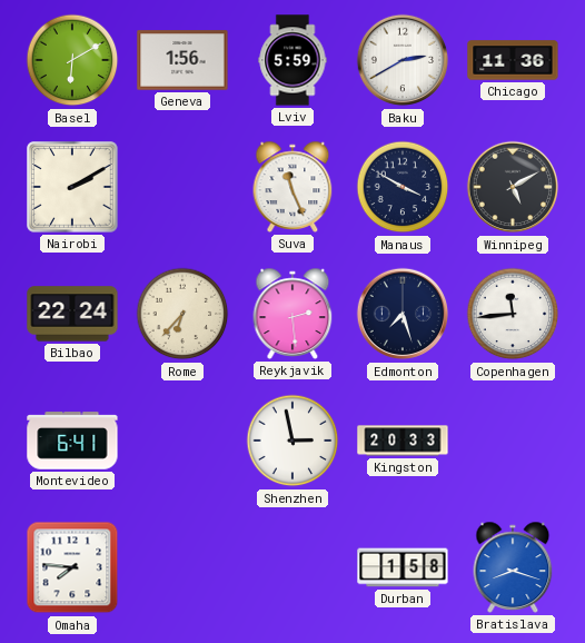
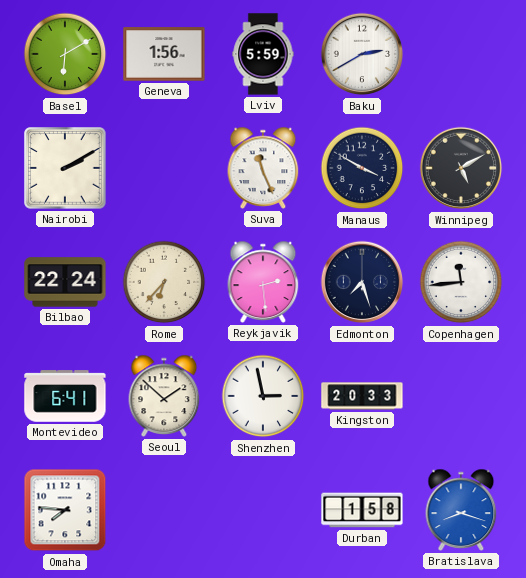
Chicago: 11:36 -> none
Seoul: none -> 1:52
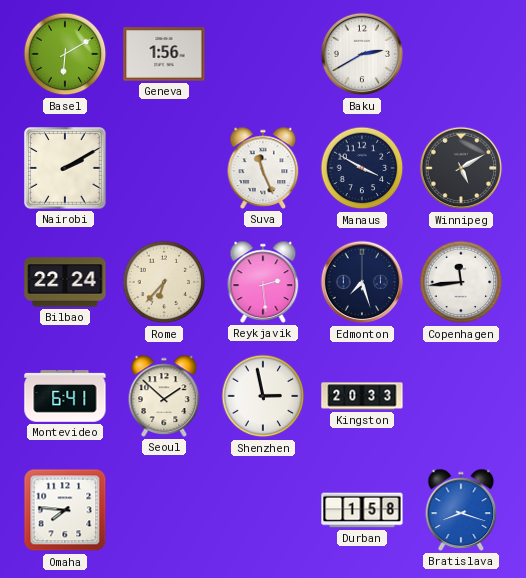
Lviv: 5:59 -> none
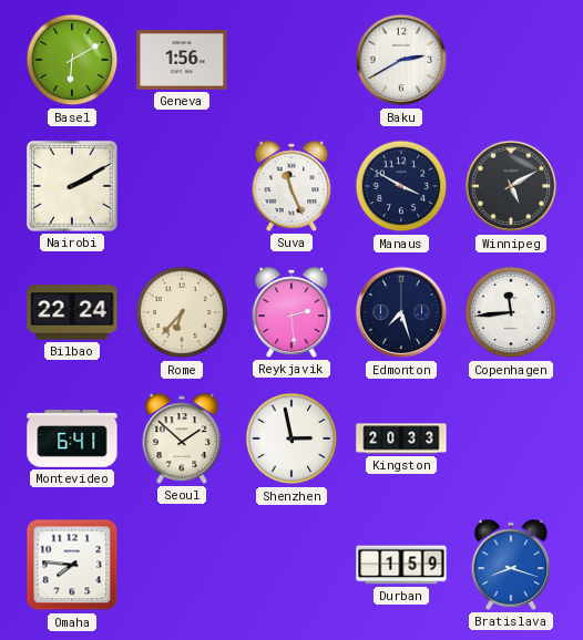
Durban: 1:58 -> 1:59
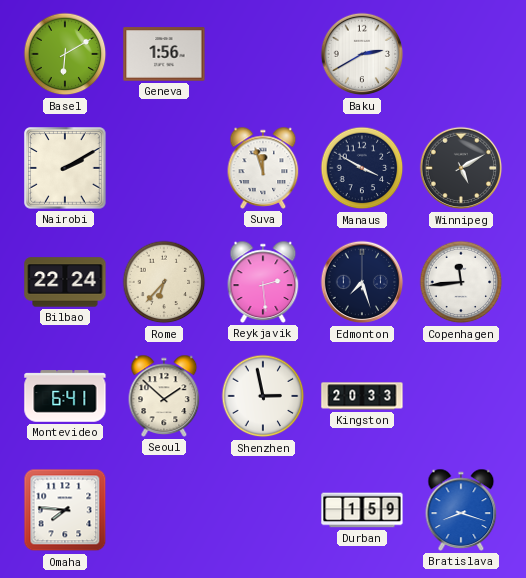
Suva: 11:26 -> 11:57
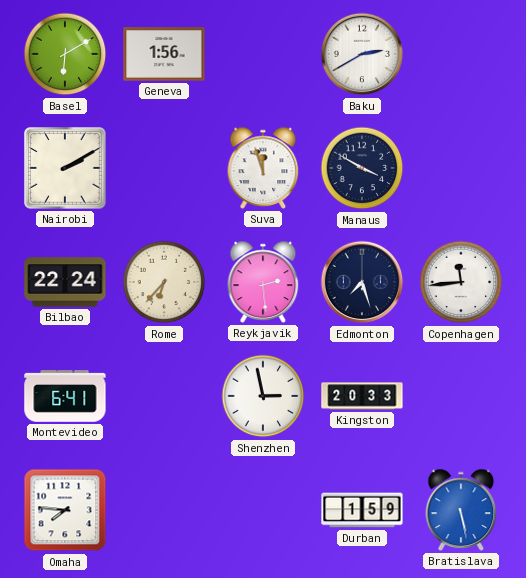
Winnipeg: 5:10 -> none
Seoul: 1:52 -> none
Bratislava: 8:18 -> 5:28
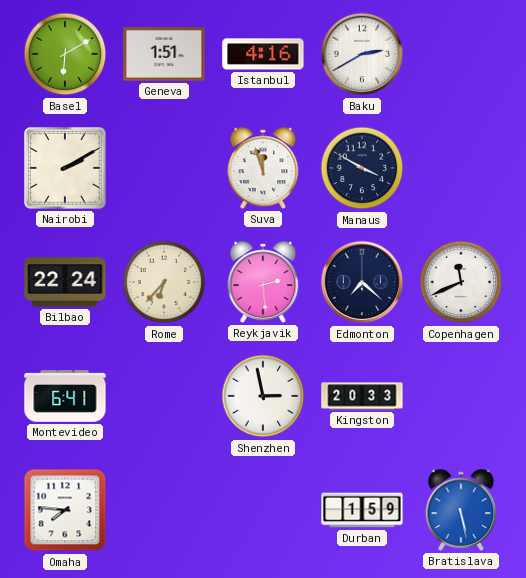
Geneva: 1:56 -> 1:51
Istanbul: none -> 4:16
Edmonton: 7:27 -> 7:22
Copenhagen: 11:44 -> 11:41
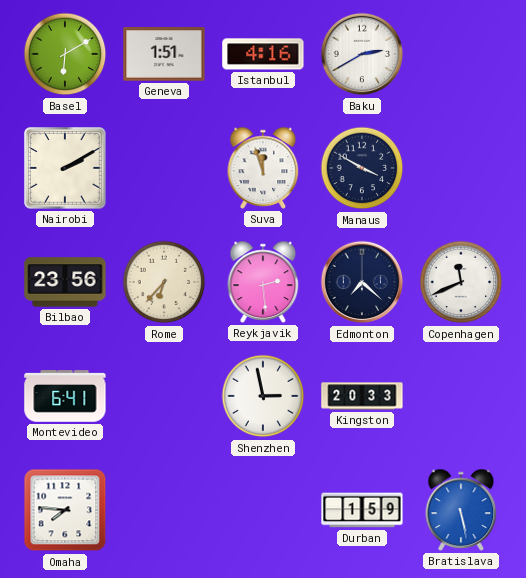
Bilbao: 22:24 -> 23:56
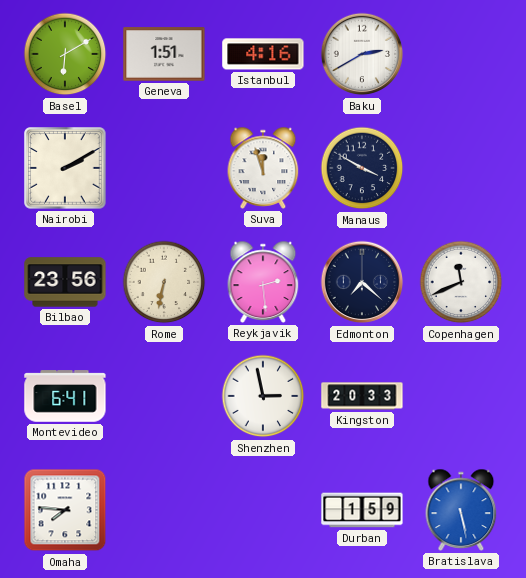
Rome: 6:37 -> 6:32
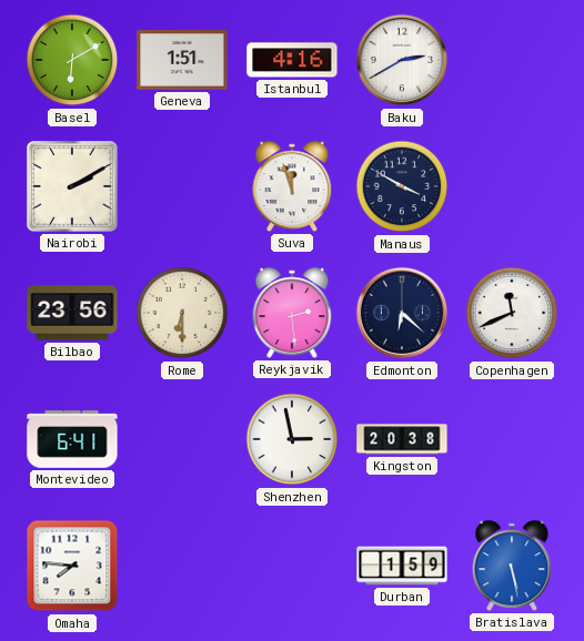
Rome: 6:32 -> 6:30
Edmonton: 7:22 -> 6:22
Kingston: 20:33 -> 20:38
